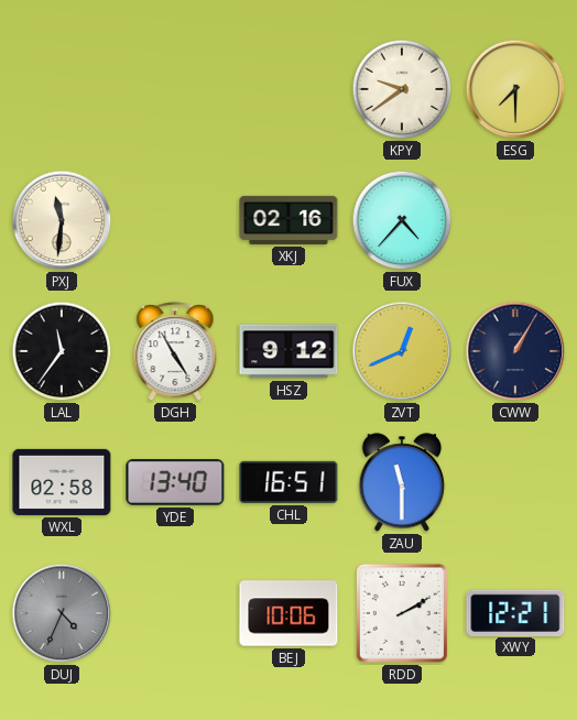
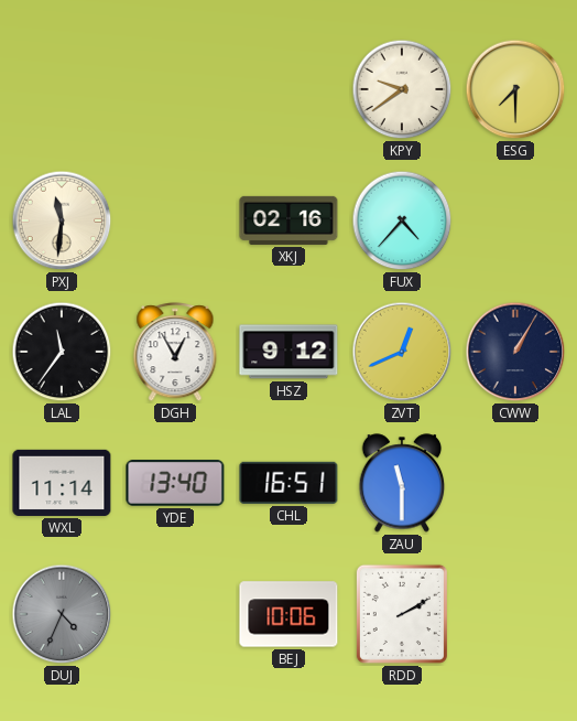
DGH: 4:55 -> 12:55
WXL: 02:58 -> 11:14
XWY: 12:21 -> none
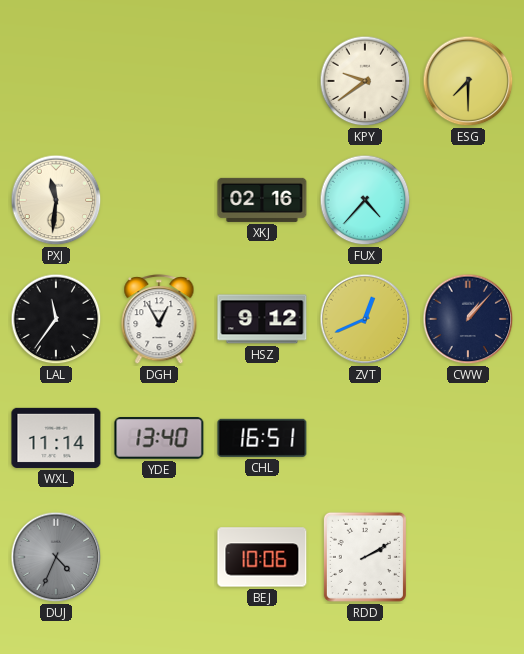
CWW: 1:05 -> 1:07
ZAU: 11:30 -> none
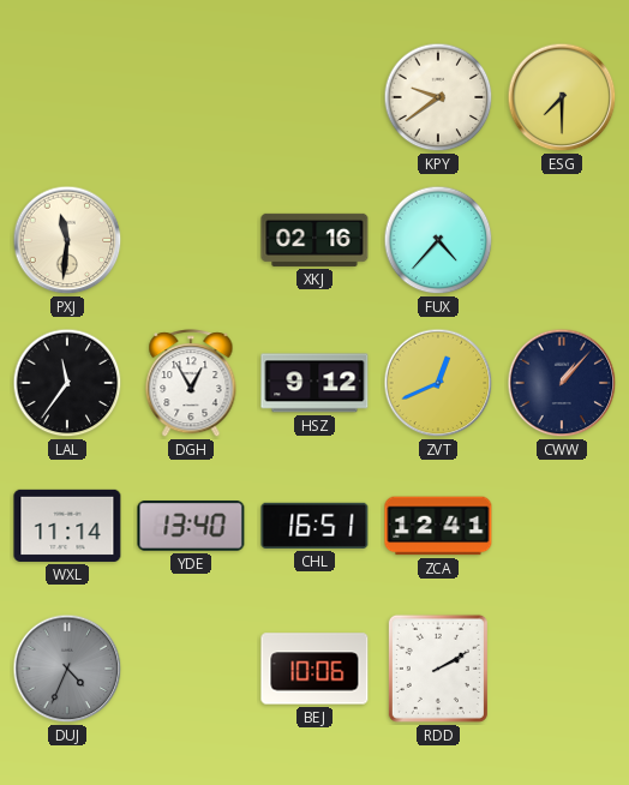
ZCA: none -> 12:41
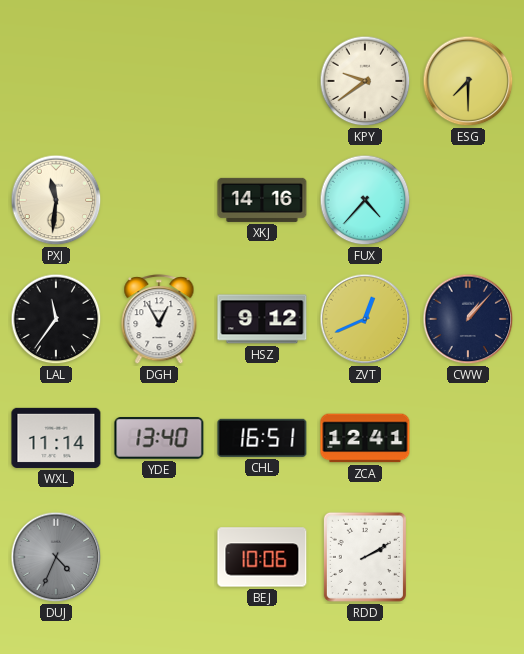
XKJ: 02:16 -> 14:16
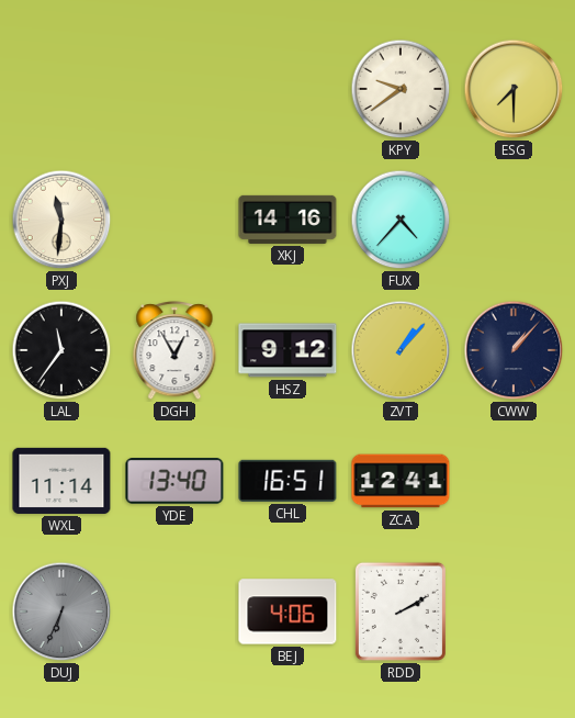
ZVT: 12:41 -> 1:07
DUJ: 4:34 -> 6:34
BEJ: 10:06 -> 4:06
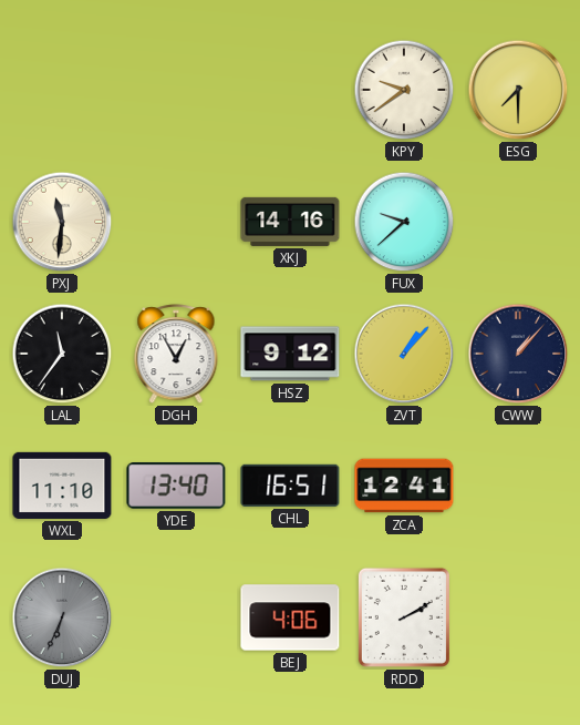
FUX: 4:37 -> 9:38
WXL: 11:14 -> 11:10
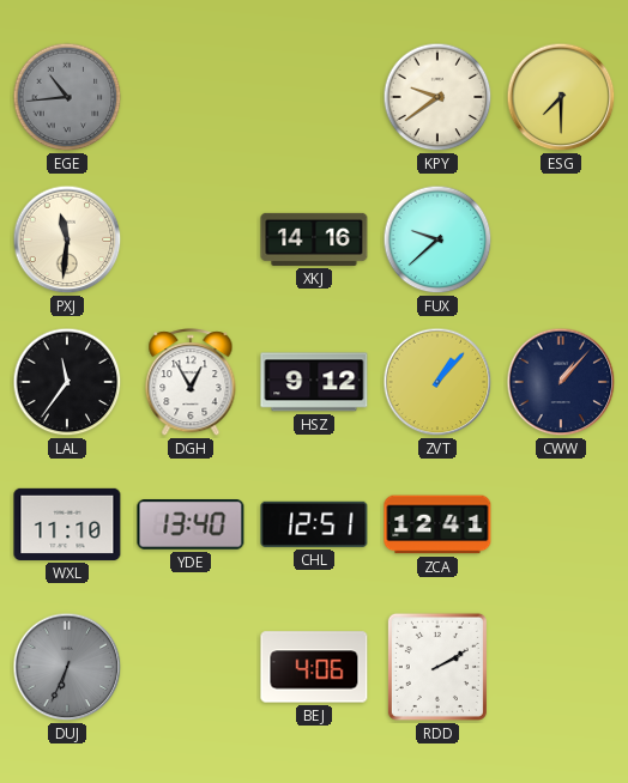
EGE: none -> 10:44
CHL: 16:51 -> 12:51
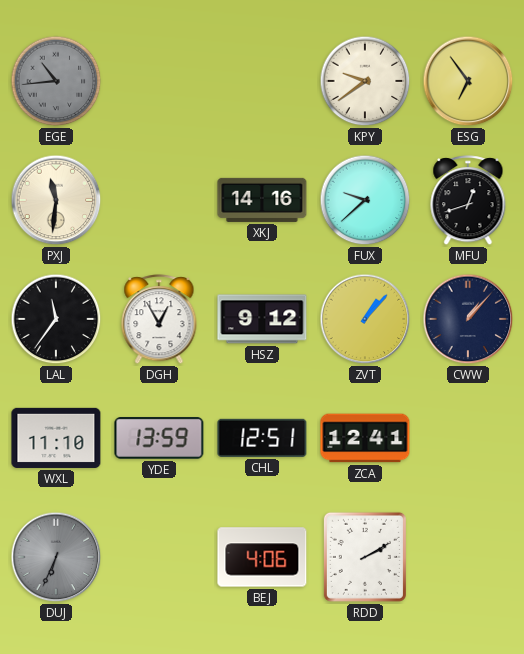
ESG: 7:30 -> 6:54
MFU: none -> 12:42
YDE: 13:40 -> 13:59
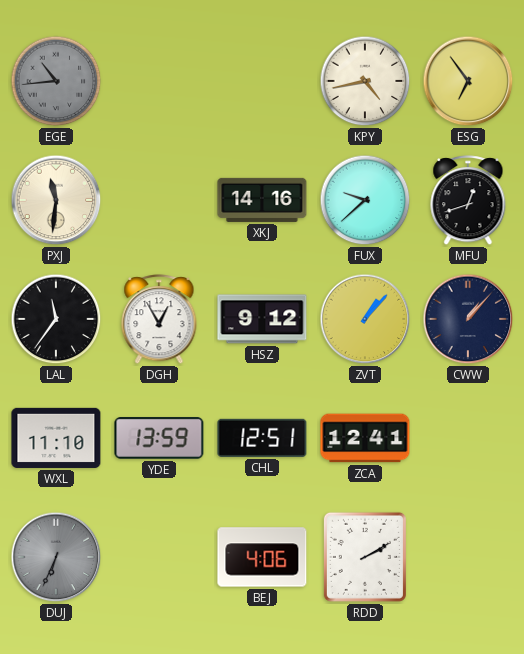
KPY: 9:39 -> 4:43
